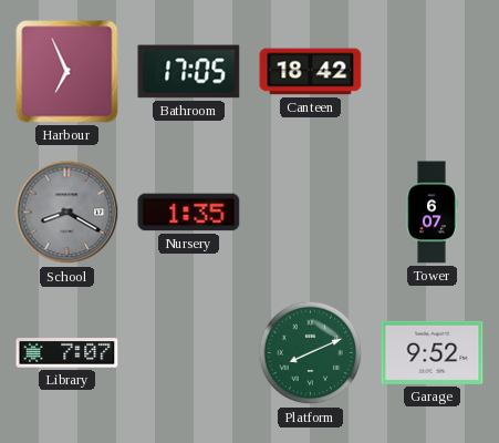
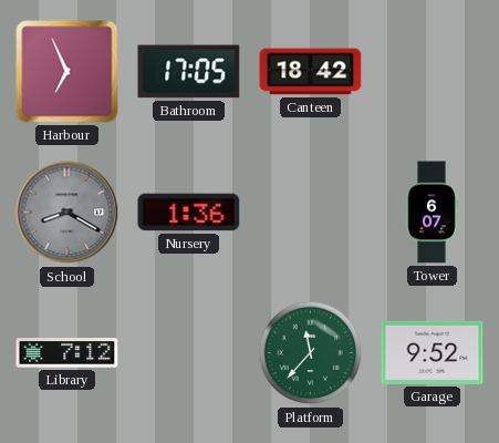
Nursery: 1:35 -> 1:36
Library: 7:07 -> 7:12
Platform: 8:11 -> 11:37
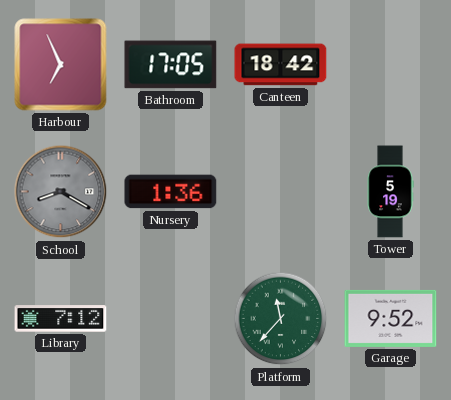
Tower: 6:07 -> 5:19
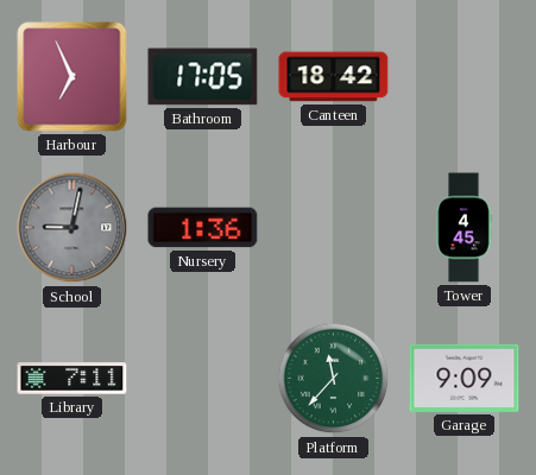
School: 8:20 -> 9:02
Tower: 5:19 -> 4:45
Library: 7:12 -> 7:11
Garage: 9:52 -> 9:09
